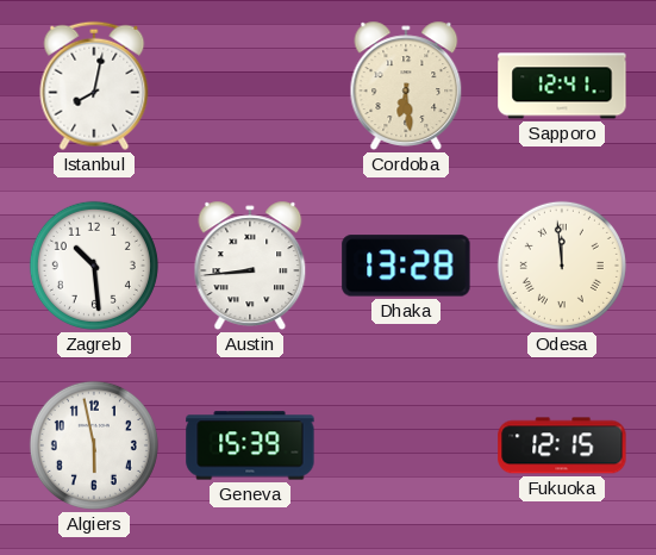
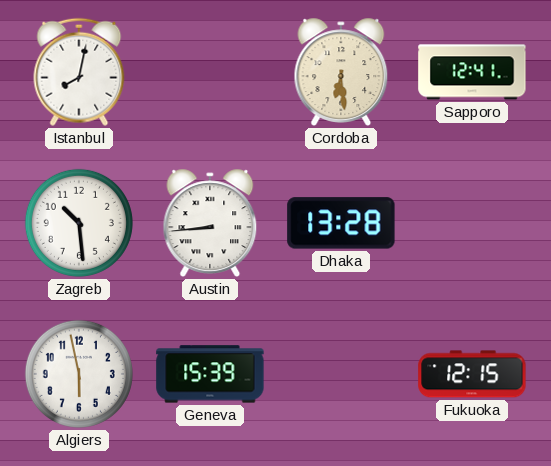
Odesa: 11:59 -> none
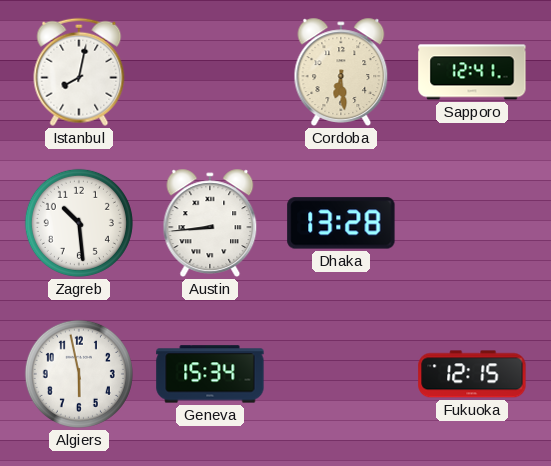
Geneva: 15:39 -> 15:34
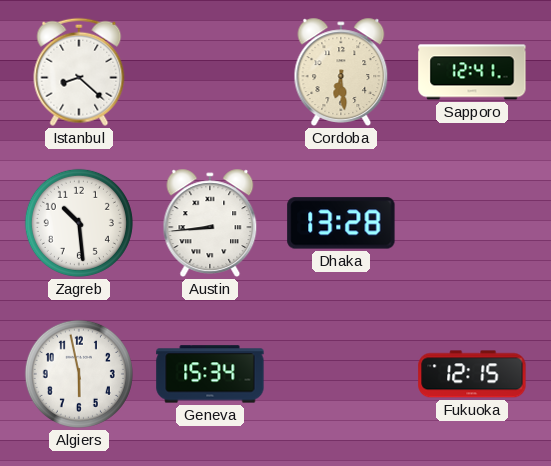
Istanbul: 8:02 -> 8:22
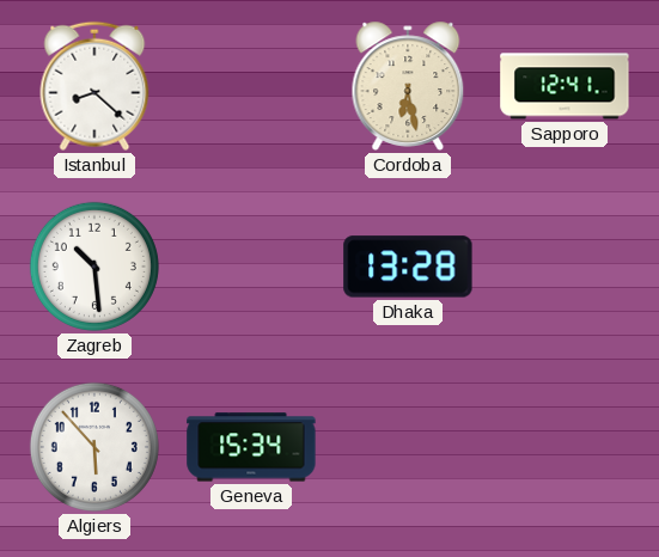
Cordoba: 6:29 -> 6:28
Austin: 8:44 -> none
Algiers: 5:58 -> 5:53
Fukuoka: 12:15 -> none
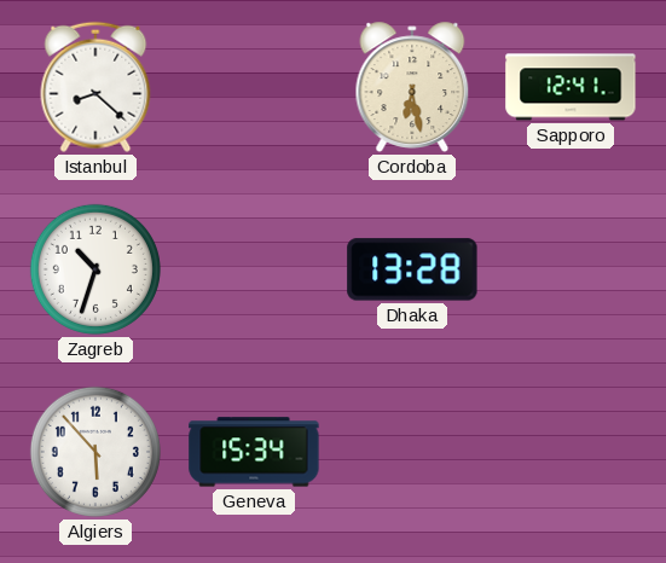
Zagreb: 10:29 -> 10:33
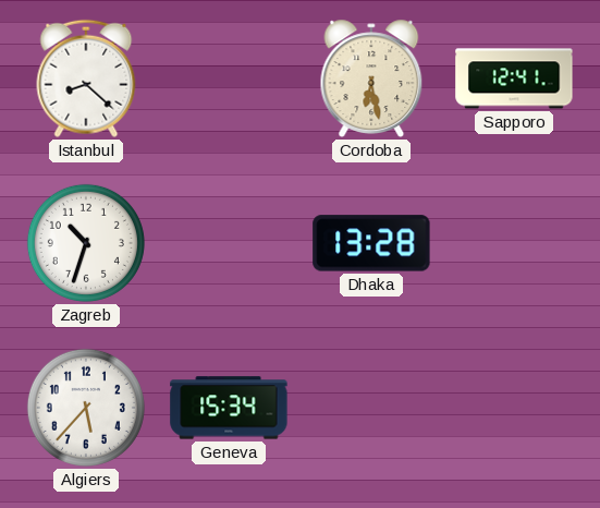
Algiers: 5:53 -> 5:37
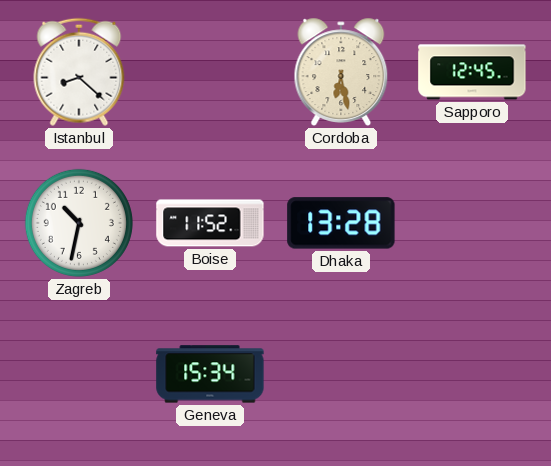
Sapporo: 12:41 -> 12:45
Zagreb: 10:33 -> 10:32
Boise: none -> 11:52
Algiers: 5:37 -> none
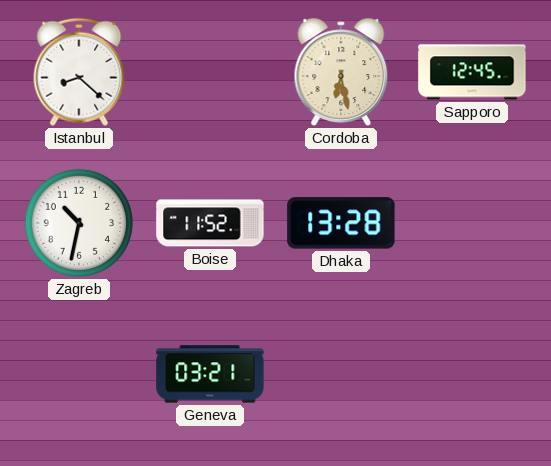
Geneva: 15:34 -> 03:21
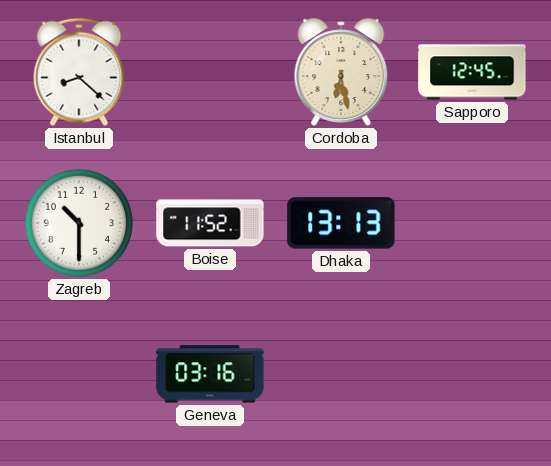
Zagreb: 10:32 -> 10:30
Dhaka: 13:28 -> 13:13
Geneva: 03:21 -> 03:16
